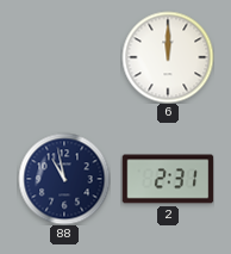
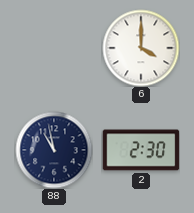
6: 12:00 -> 4:00
2: 2:31 -> 2:30
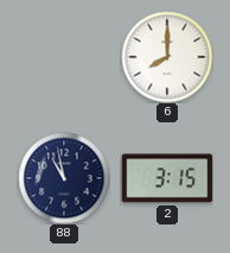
6: 4:00 -> 8:00
2: 2:30 -> 3:15
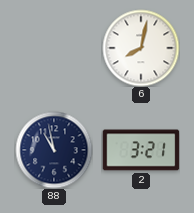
6: 8:00 -> 8:02
2: 3:15 -> 3:21
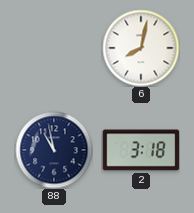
2: 3:21 -> 3:18
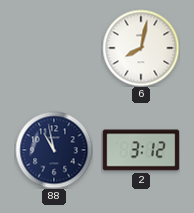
2: 3:18 -> 3:12
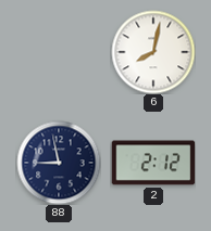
88: 10:58 -> 8:58
2: 3:12 -> 2:12
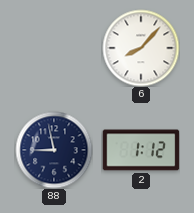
6: 8:02 -> 8:07
2: 2:12 -> 1:12
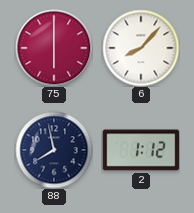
75: none -> 6:00
88: 8:58 -> 7:58
